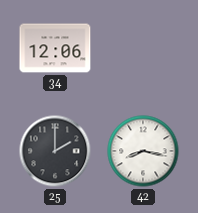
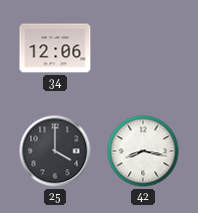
25: 2:00 -> 4:00
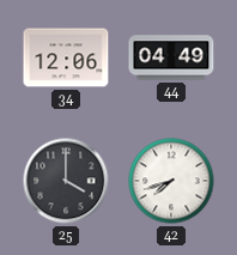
44: none -> 04:49
42: 8:17 -> 7:42
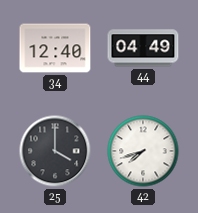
34: 12:06 -> 12:40
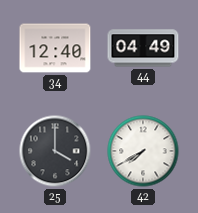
42: 7:42 -> 7:40
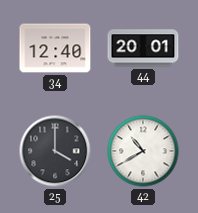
44: 04:49 -> 20:01
42: 7:40 -> 10:40
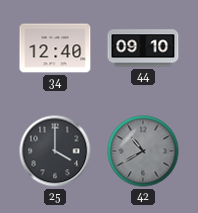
44: 20:01 -> 09:10
42 dial: white -> grey
